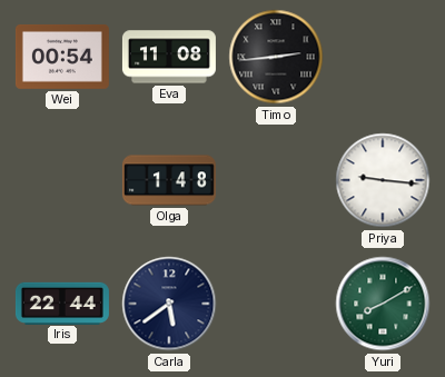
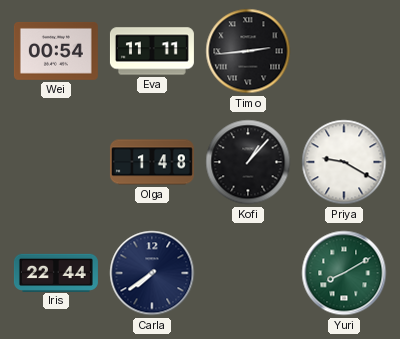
Eva: 11:08 -> 11:11
Kofi: none -> 1:07
Priya: 9:16 -> 9:20
Carla: 5:39 -> 7:39
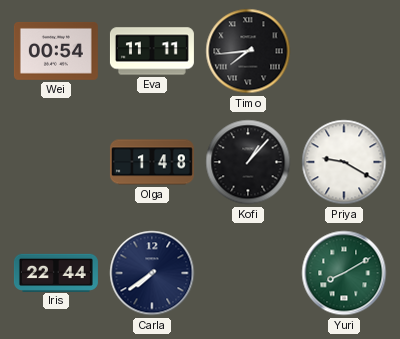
Timo: 2:44 -> 7:44
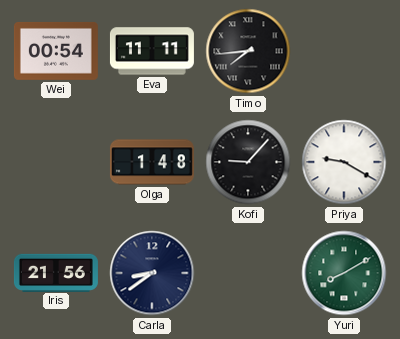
Kofi: 1:07 -> 9:07
Iris: 22:44 -> 21:56
Carla: 7:39 -> 8:39
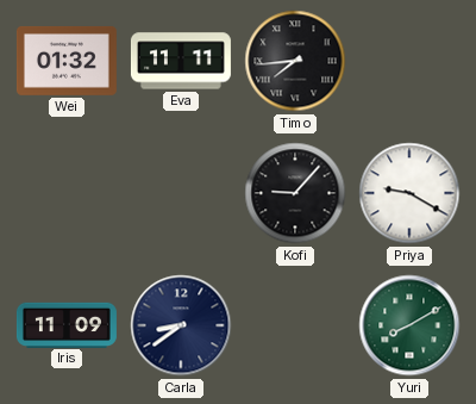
Wei: 00:54 -> 01:32
Olga: 1:48 -> none
Iris: 21:56 -> 11:09
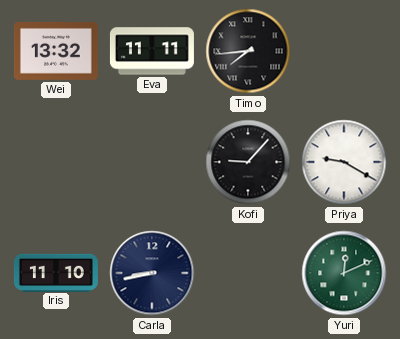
Wei: 01:32 -> 13:32
Iris: 11:09 -> 11:10
Carla: 8:39 -> 8:43
Yuri: 8:10 -> 12:11
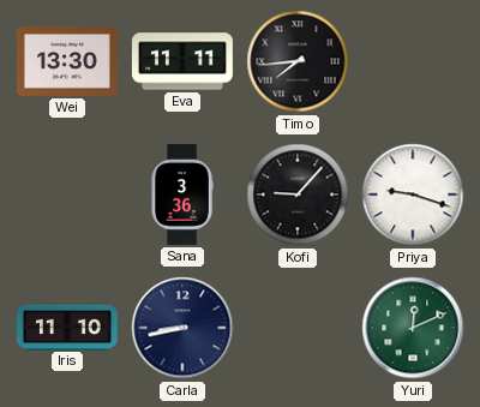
Wei: 13:32 -> 13:30
Sana: none -> 3:36
Priya: 9:20 -> 9:18
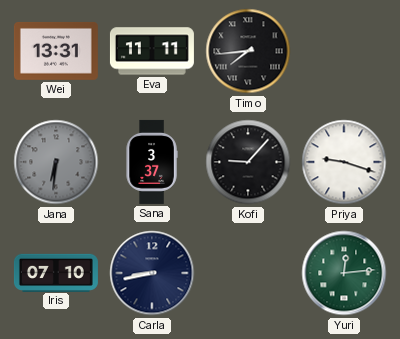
Wei: 13:30 -> 13:31
Jana: none -> 6:31
Sana: 3:36 -> 3:37
Iris: 11:10 -> 07:10
Yuri: 12:11 -> 12:14
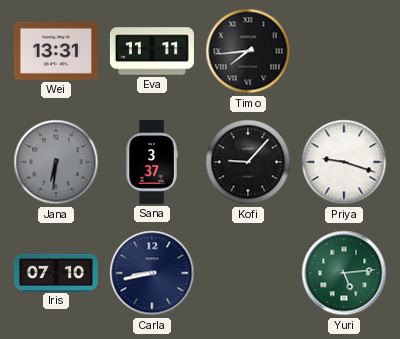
Yuri: 12:14 -> 5:14
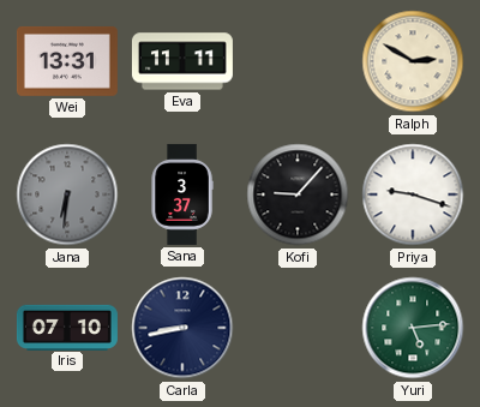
Timo: 7:44 -> none
Ralph: none -> 2:50
